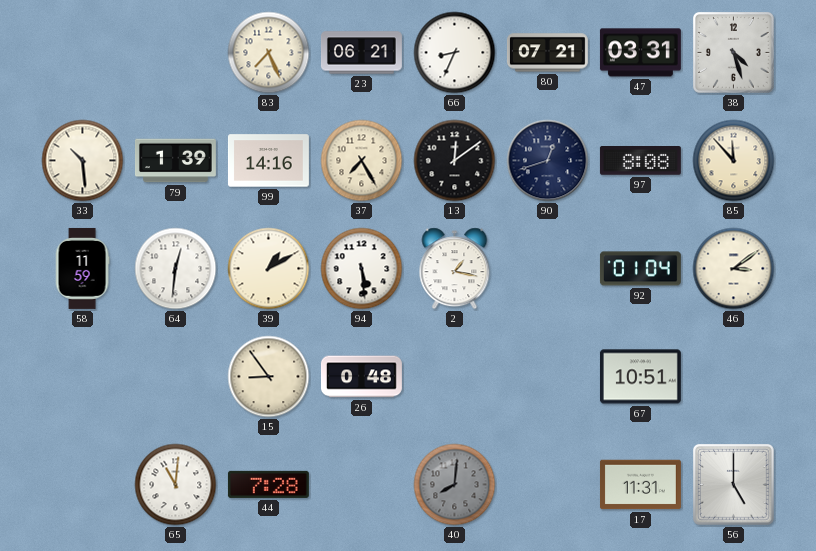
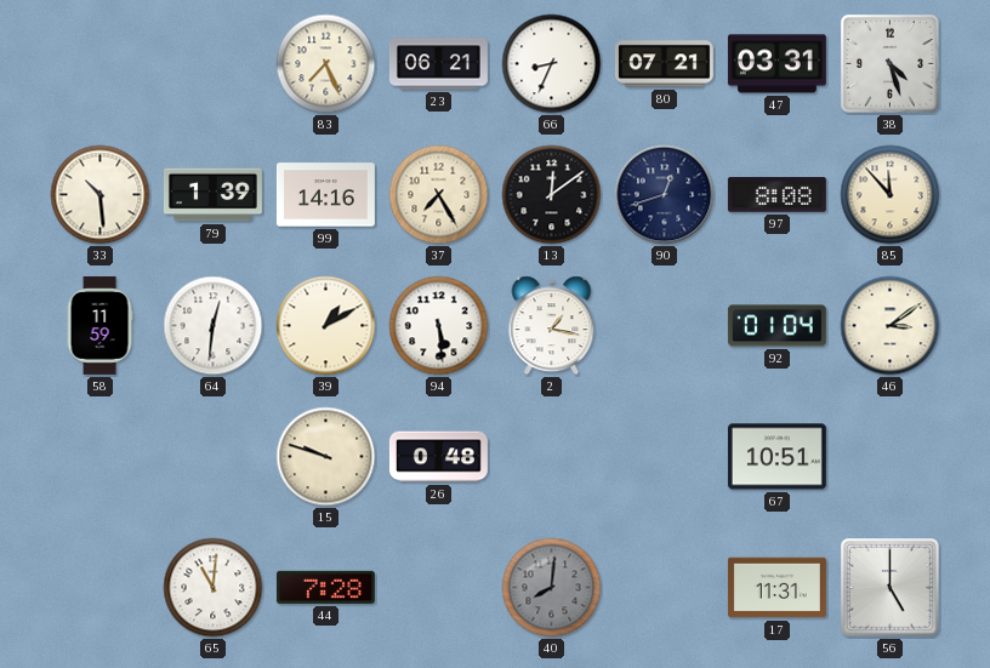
15: 8:54 -> 9:48
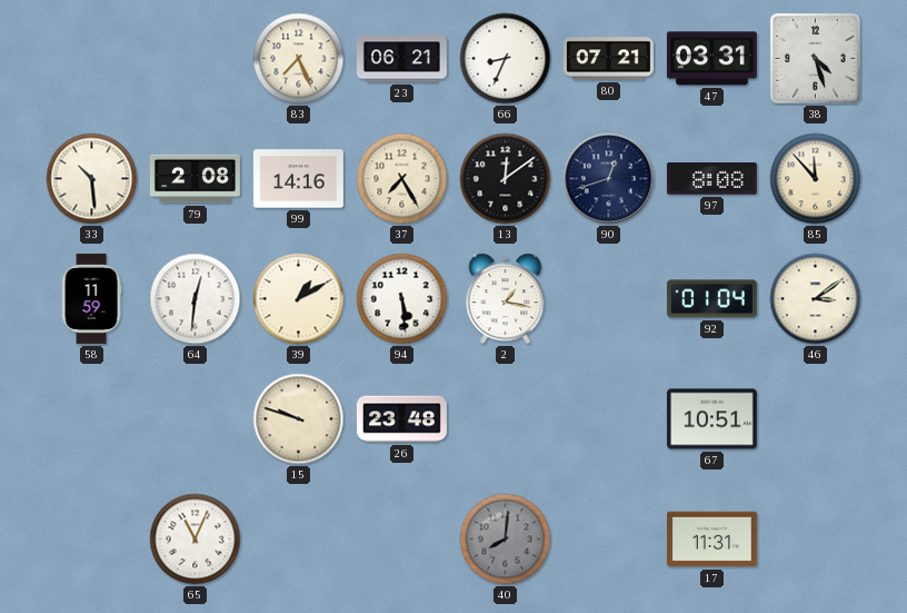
79: 1:39 -> 2:08
26: 0:48 -> 23:48
65: 11:01 -> 11:04
44: 7:28 -> none
56: 5:00 -> none
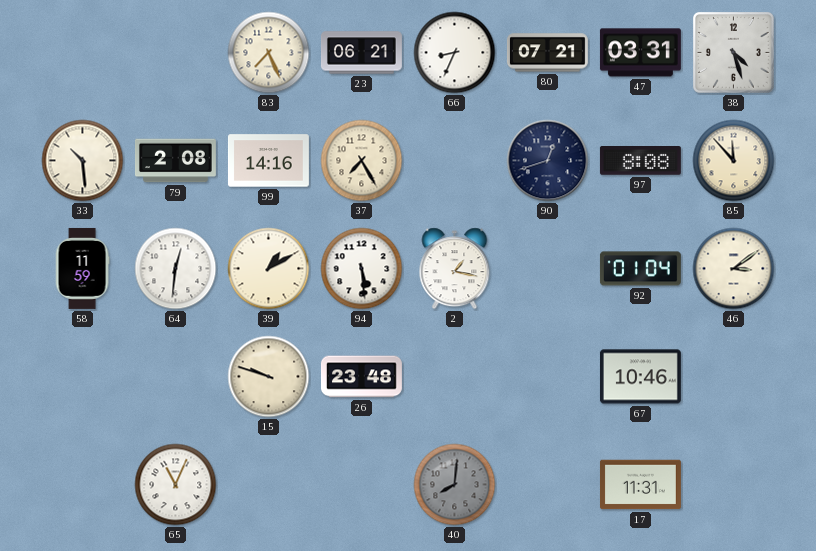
13: 12:09 -> none
67: 10:51 -> 10:46
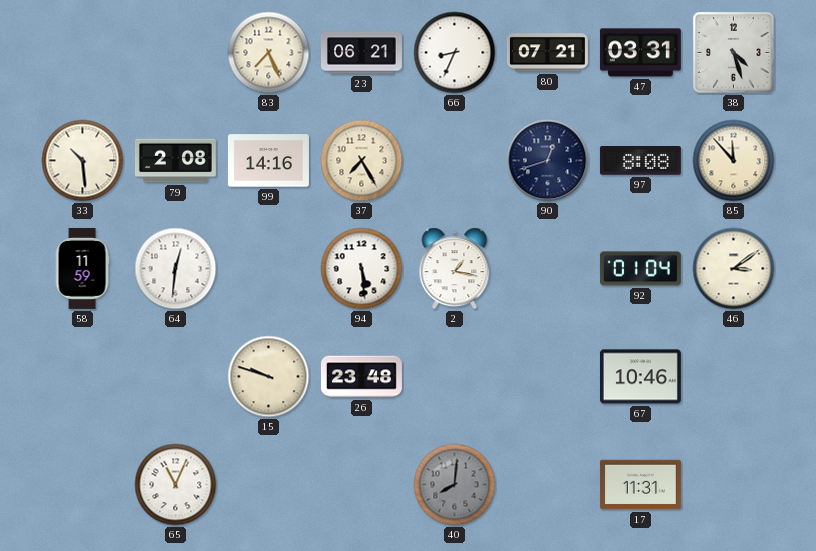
39: 1:10 -> none
